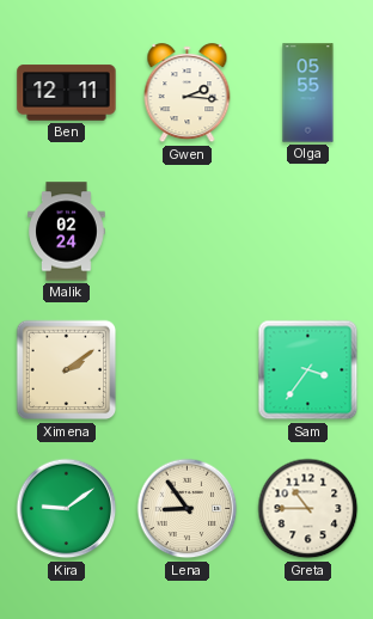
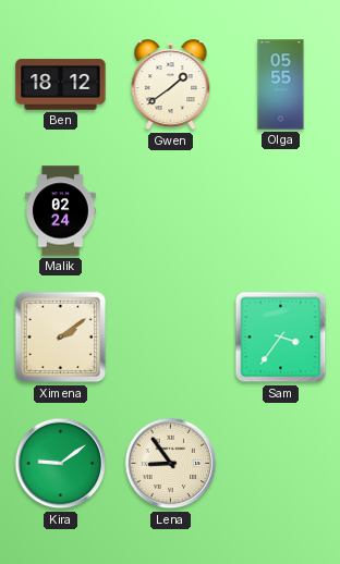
Ben: 12:11 -> 18:12
Gwen: 2:16 -> 1:39
Greta: 10:45 -> none
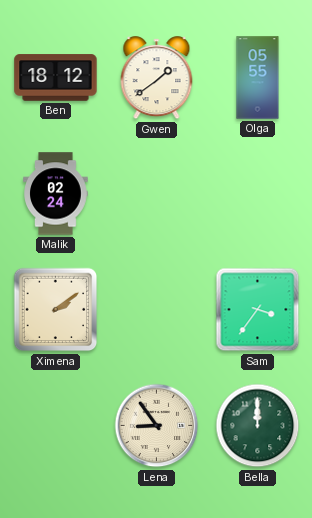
Kira: 9:09 -> none
Bella: none -> 12:00
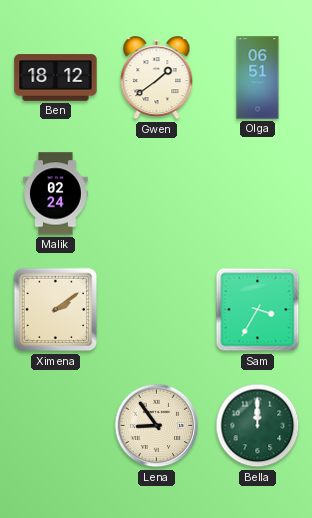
Olga: 05:55 -> 06:51
Sam: 3:36 -> 3:35
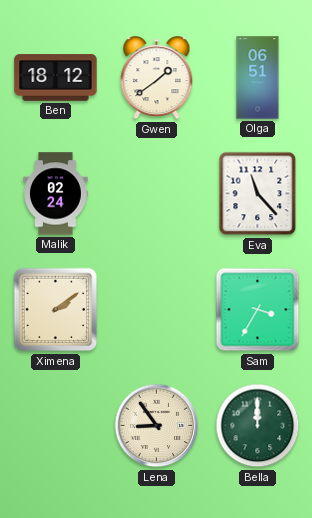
Eva: none -> 11:23
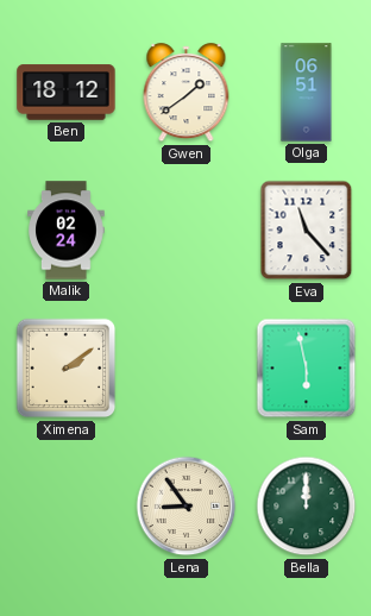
Sam: 3:35 -> 5:58
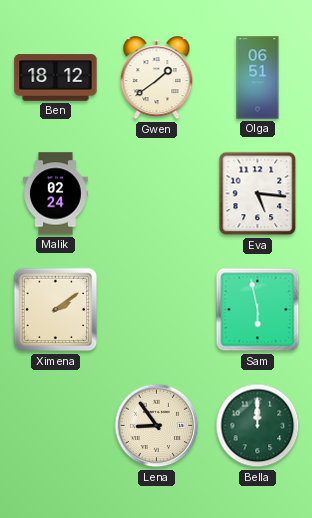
Eva: 11:23 -> 5:16
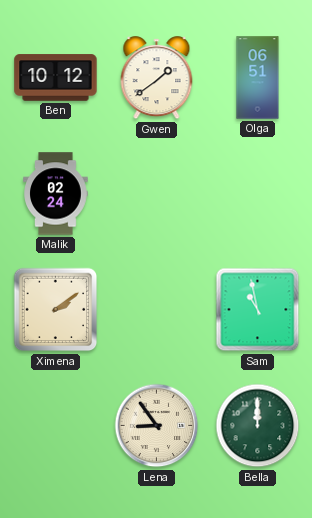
Ben: 18:12 -> 10:12
Eva: 5:16 -> none
Sam: 5:58 -> 10:58
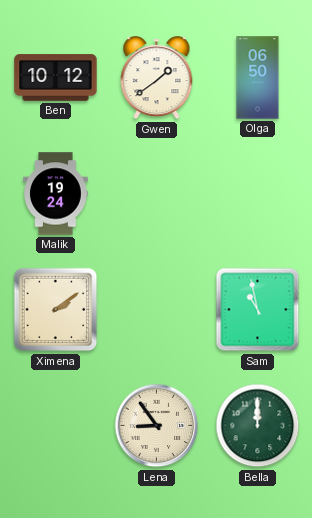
Olga: 06:51 -> 06:50
Malik: 02:24 -> 19:24
